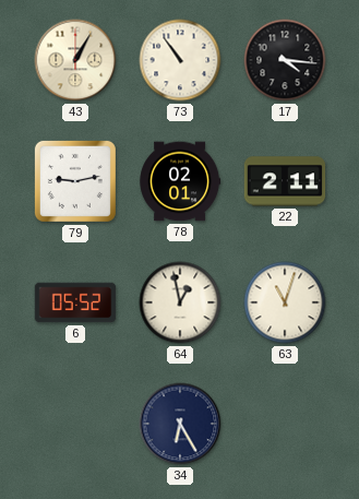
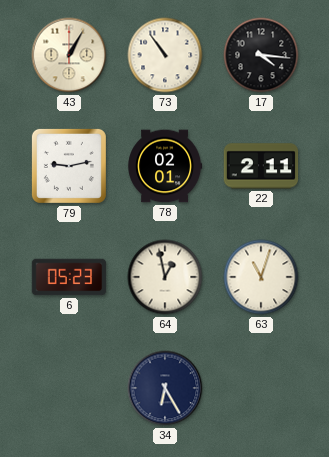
6: 05:52 -> 05:23
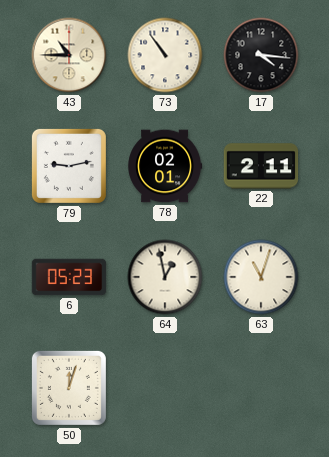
43: 1:05 -> 10:45
50: none -> 12:03
34: 6:25 -> none
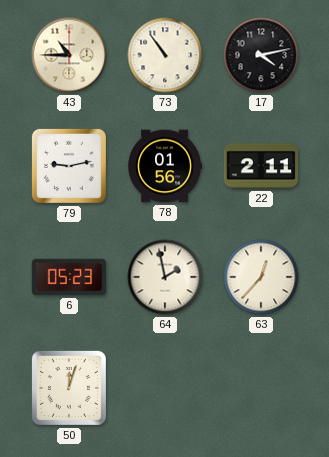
17: 4:16 -> 4:13
78: 02:01 -> 01:56
64: 12:58 -> 1:58
63: 11:03 -> 12:37
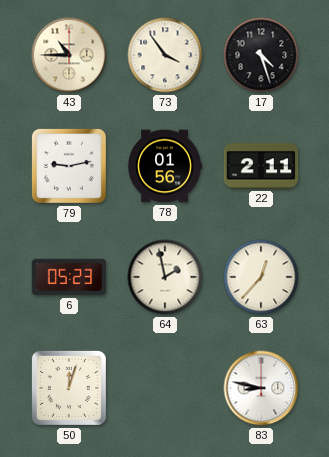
73: 10:54 -> 3:54
17: 4:13 -> 4:27
83: none -> 8:47
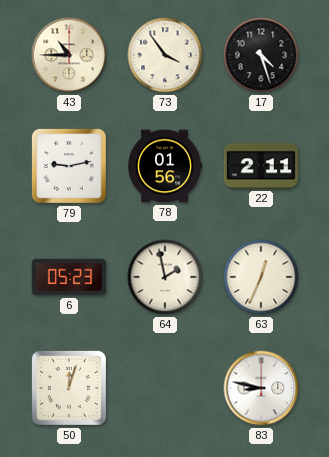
63: 12:37 -> 12:34
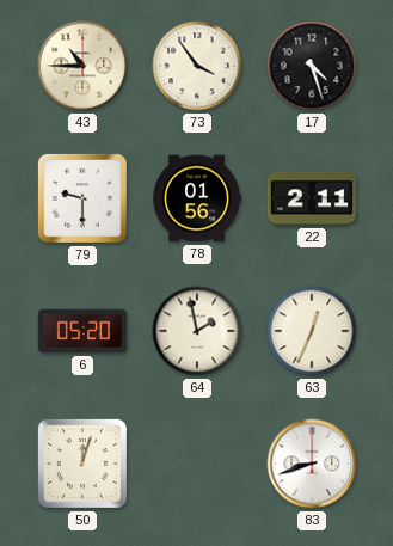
79: 9:13 -> 9:30
6: 05:23 -> 05:20
83: 8:47 -> 8:42
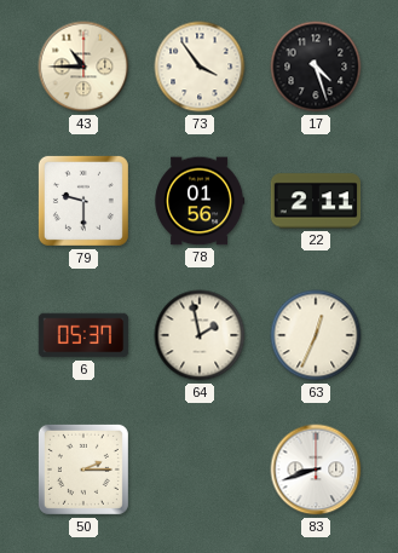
6: 05:20 -> 05:37
50: 12:03 -> 2:15
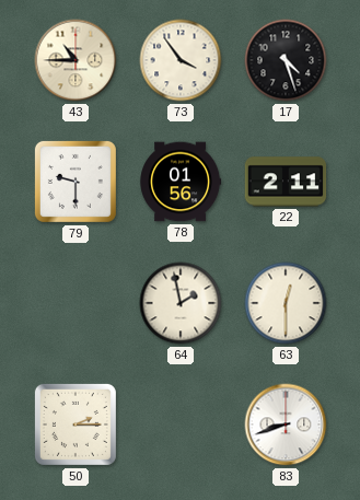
6: 05:37 -> none
63: 12:34 -> 12:30
